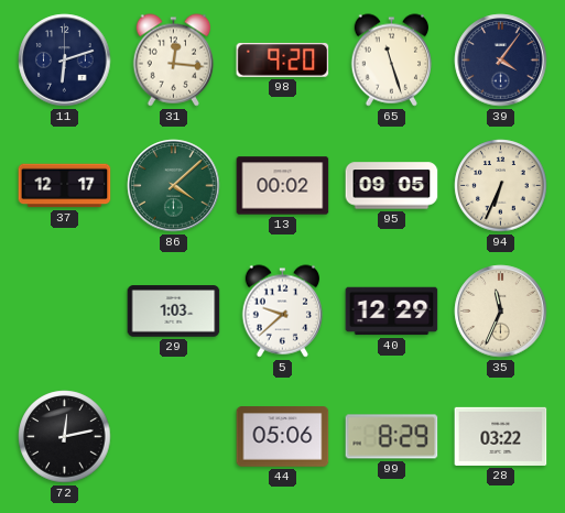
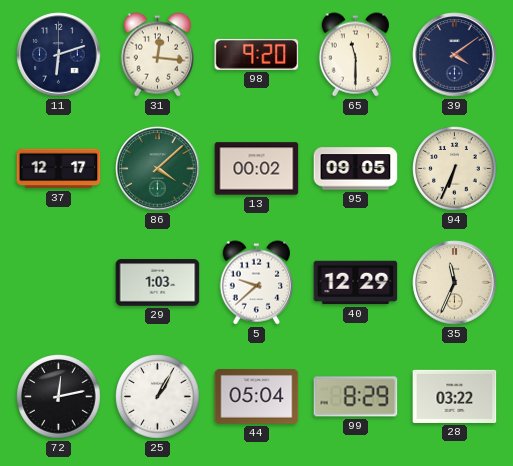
65: 11:27 -> 11:30
39: 4:06 -> 4:09
25: none -> 1:05
44: 05:06 -> 05:04
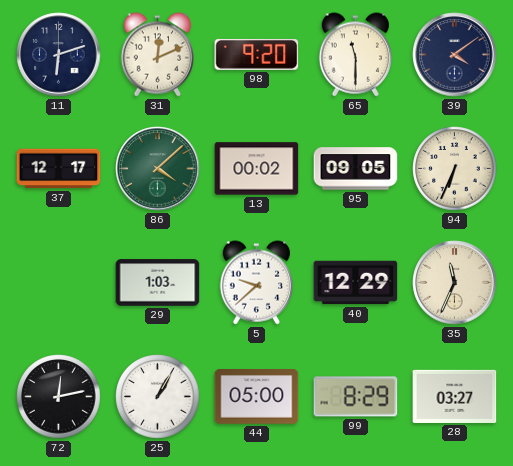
31: 12:16 -> 12:11
44: 05:04 -> 05:00
28: 03:22 -> 03:27
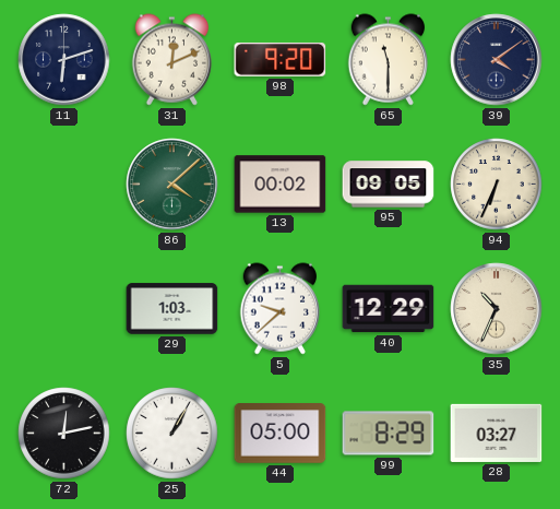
37: 12:17 -> none
35: 11:34 -> 10:34
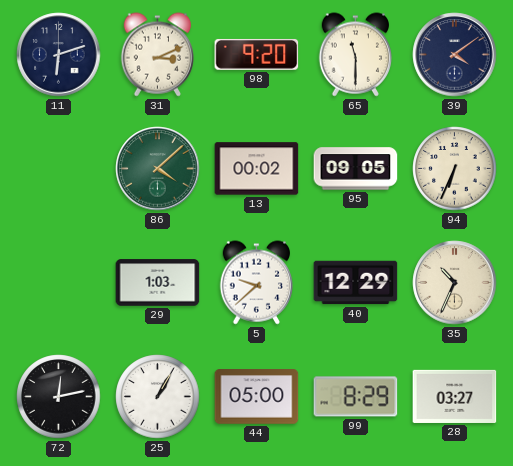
31: 12:11 -> 3:11
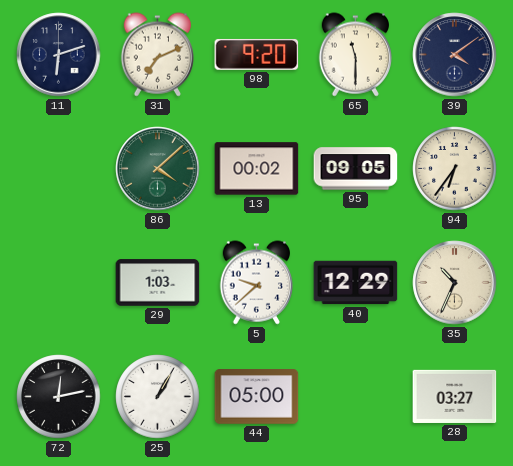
31: 3:11 -> 7:11
94: 6:34 -> 6:36
99: 8:29 -> none
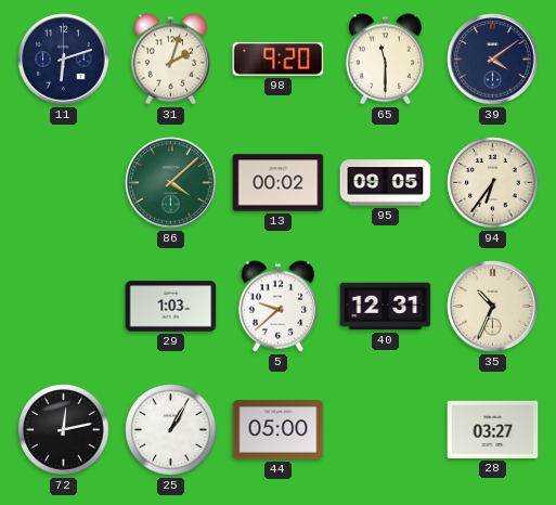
31: 7:11 -> 2:03
40: 12:29 -> 12:31
